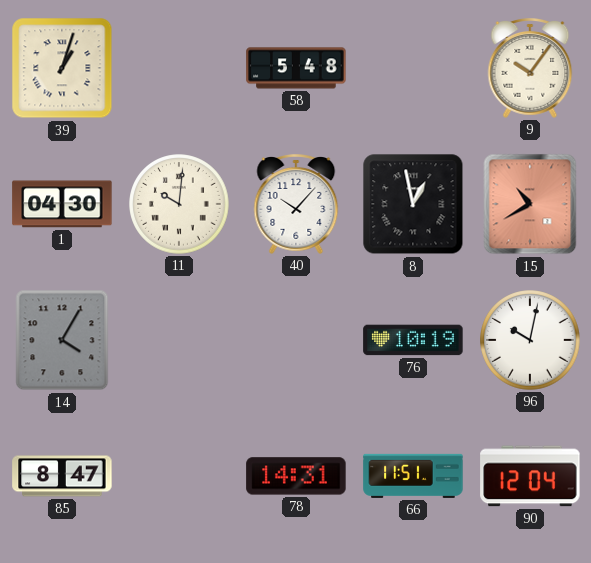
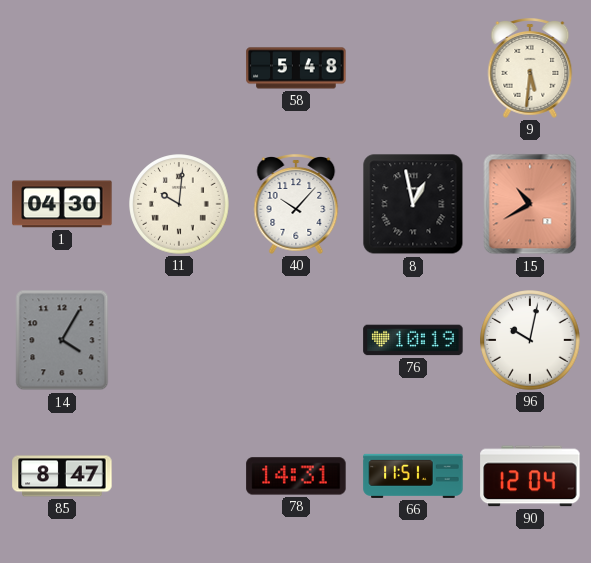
39: 1:03 -> none
9: 10:06 -> 5:31
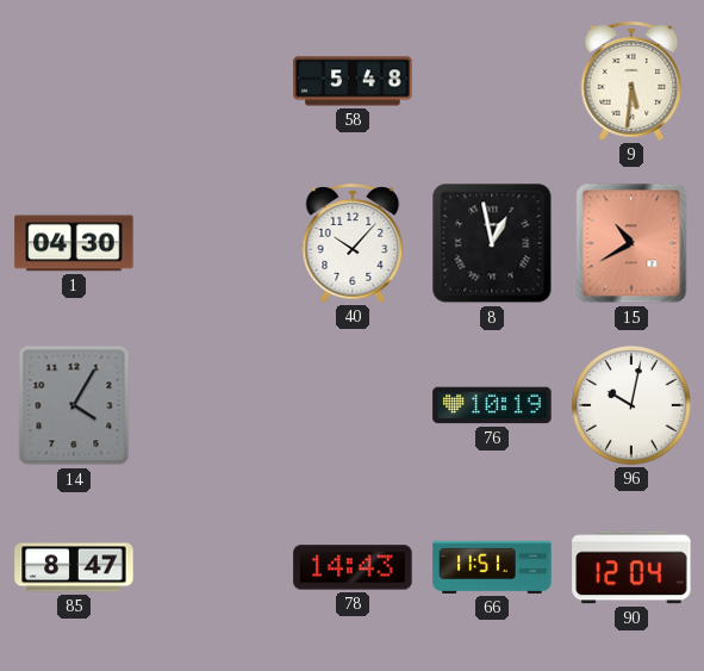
11: 10:01 -> none
78: 14:31 -> 14:43
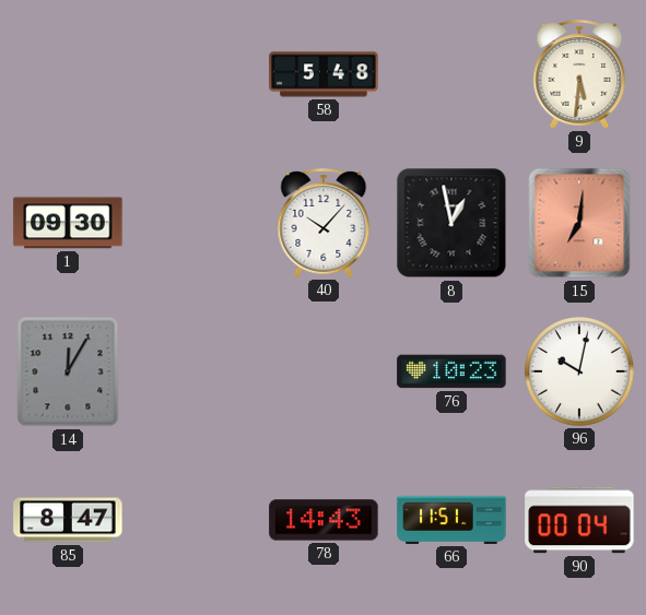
1: 04:30 -> 09:30
15: 10:40 -> 7:01
14: 4:05 -> 12:05
76: 10:19 -> 10:23
90: 12:04 -> 00:04
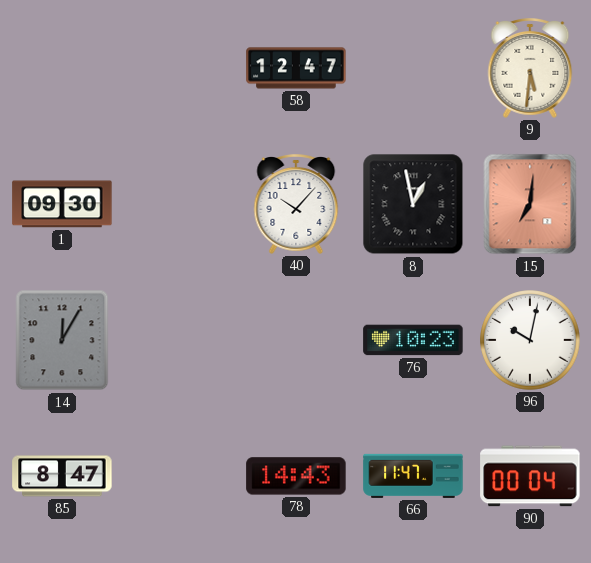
58: 5:48 -> 12:47
66: 11:51 -> 11:47
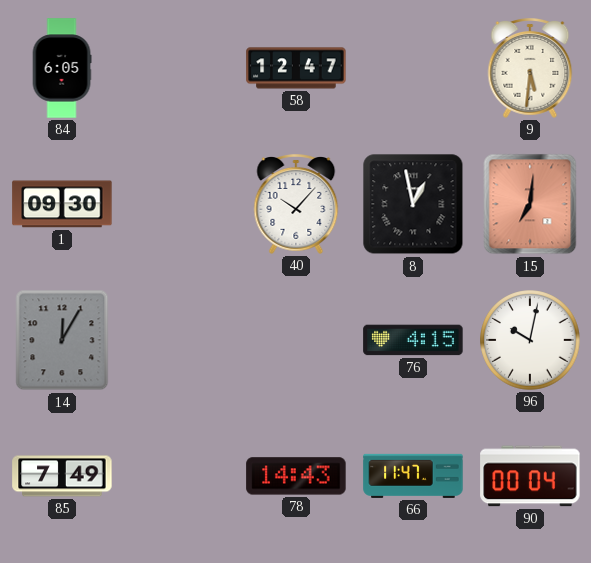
84: none -> 6:05
76: 10:23 -> 4:15
85: 8:47 -> 7:49
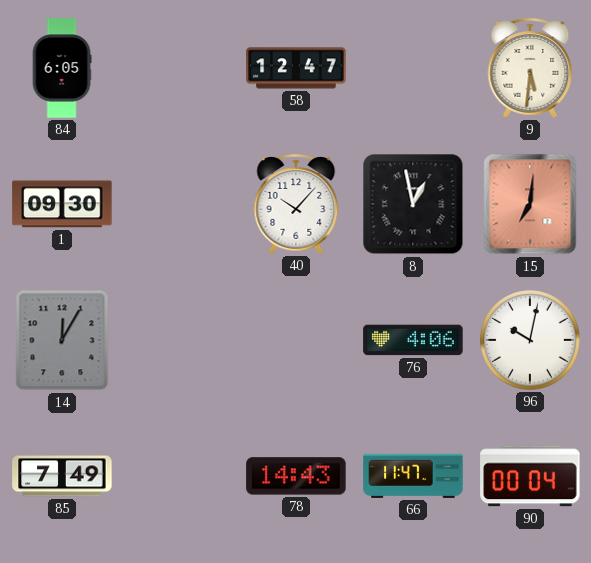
76: 4:15 -> 4:06
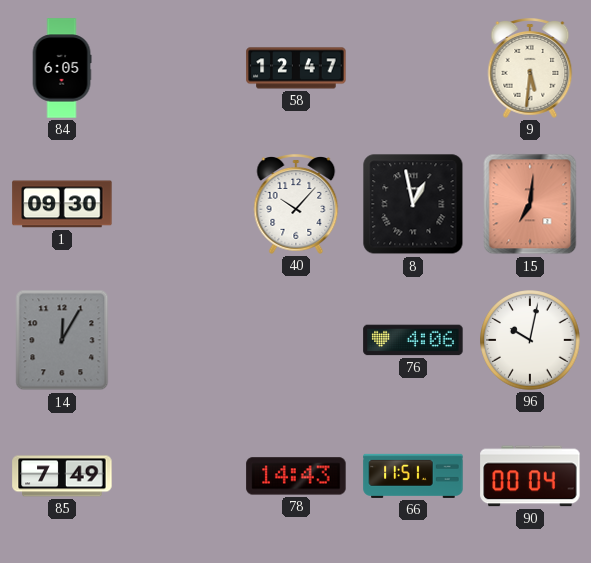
66: 11:47 -> 11:51
